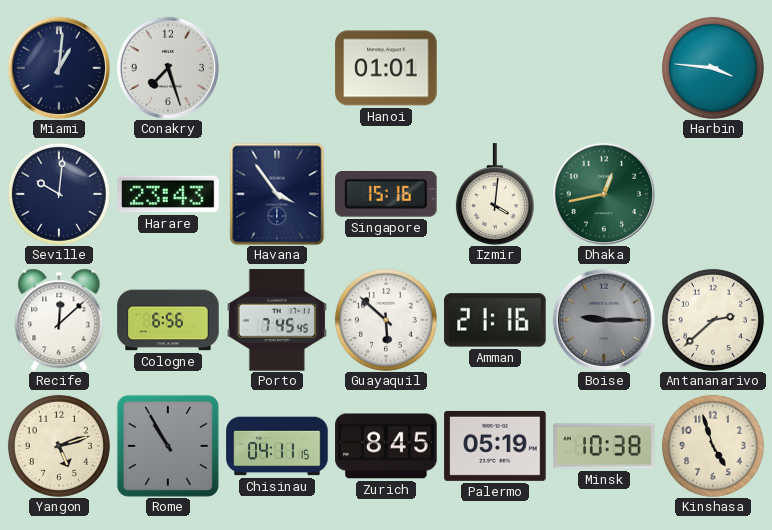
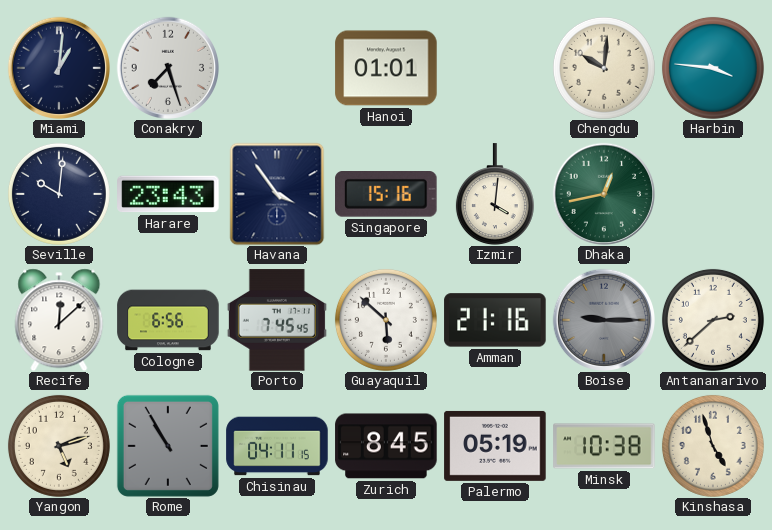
Chengdu: none -> 10:01
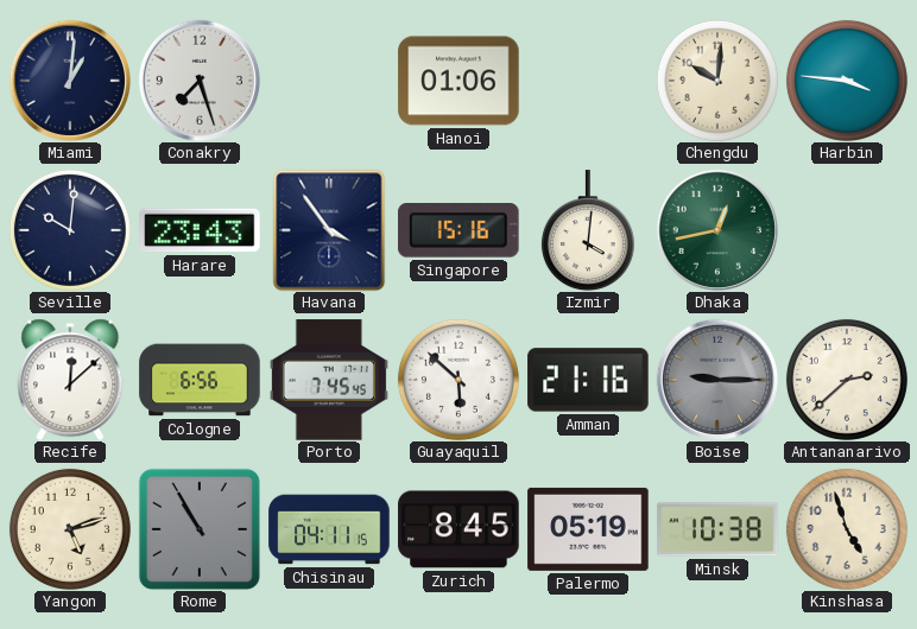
Hanoi: 01:01 -> 01:06
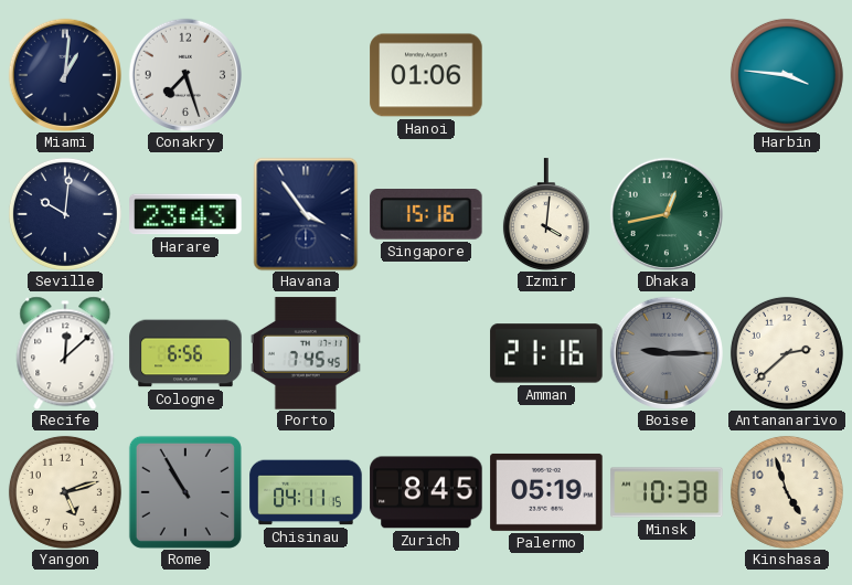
Chengdu: 10:01 -> none
Guayaquil: 5:52 -> none
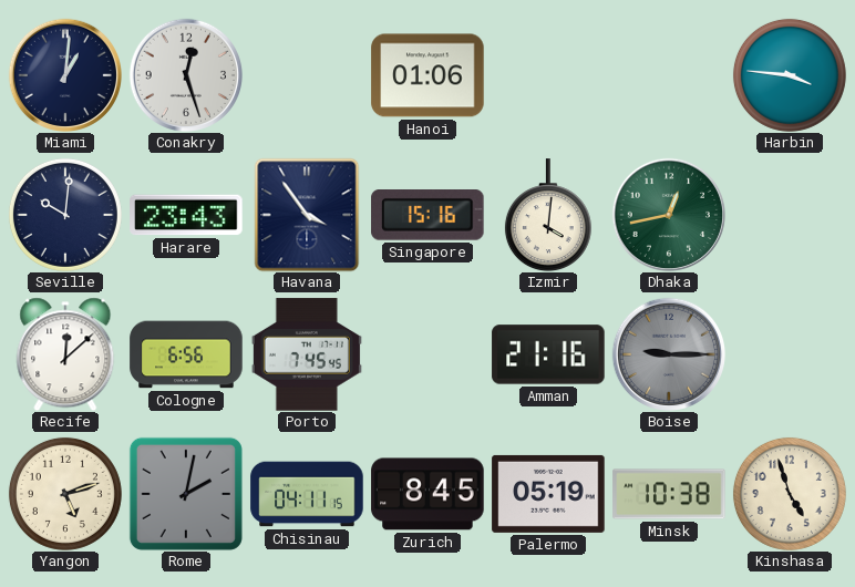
Conakry: 7:27 -> 12:27
Antananarivo: 2:38 -> none
Rome: 10:55 -> 2:02
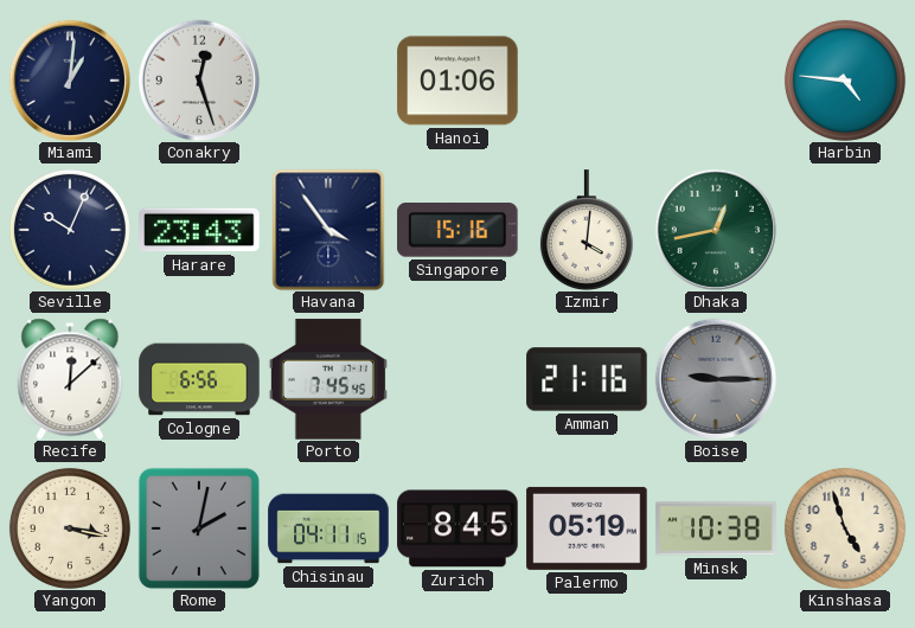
Harbin: 3:46 -> 4:46
Seville: 10:01 -> 10:04
Yangon: 5:12 -> 3:17
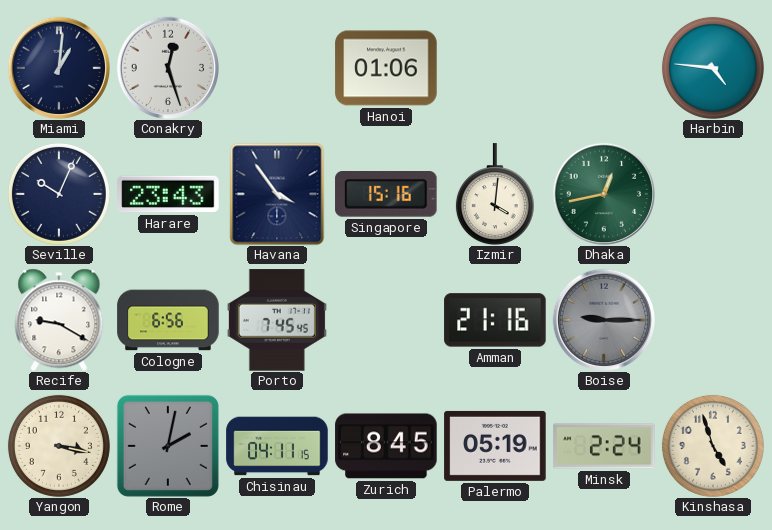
Recife: 12:08 -> 9:20
Minsk: 10:38 -> 2:24
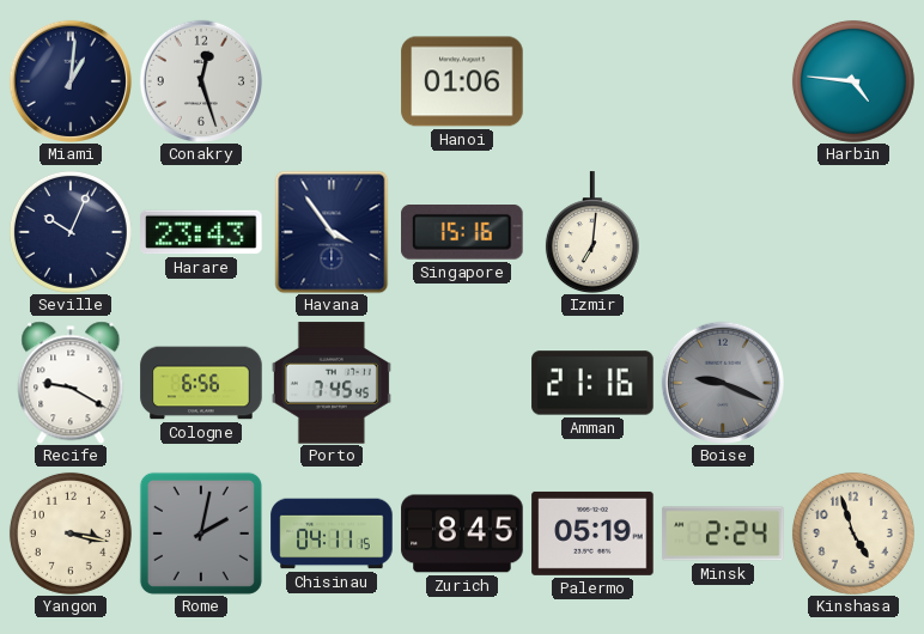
Izmir: 4:01 -> 7:01
Dhaka: 12:43 -> none
Boise: 9:15 -> 9:19
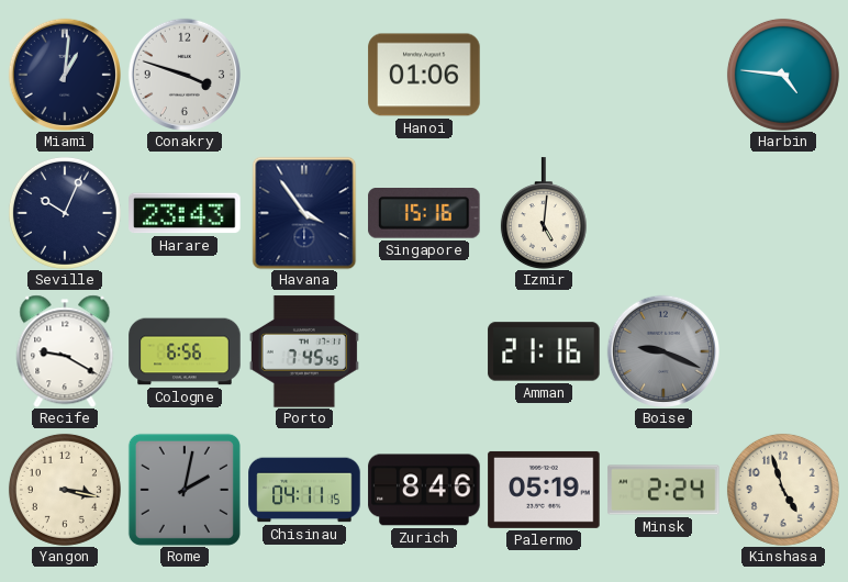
Conakry: 12:27 -> 3:48
Izmir: 7:01 -> 5:01
Zurich: 8:45 -> 8:46
